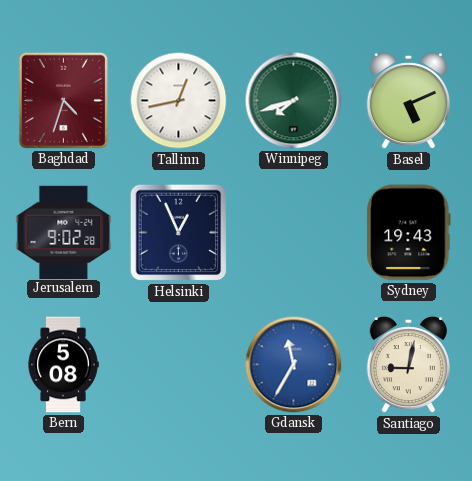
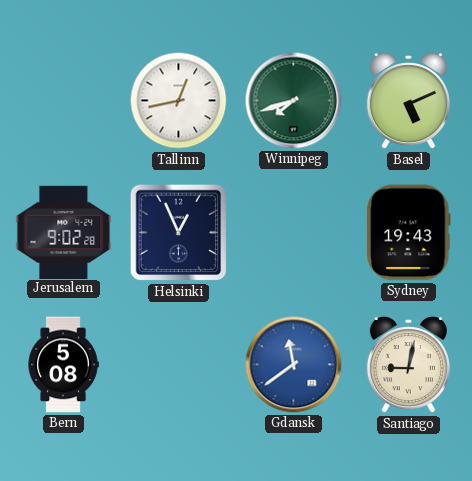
Baghdad: 4:33 -> none
Gdansk: 11:35 -> 11:39
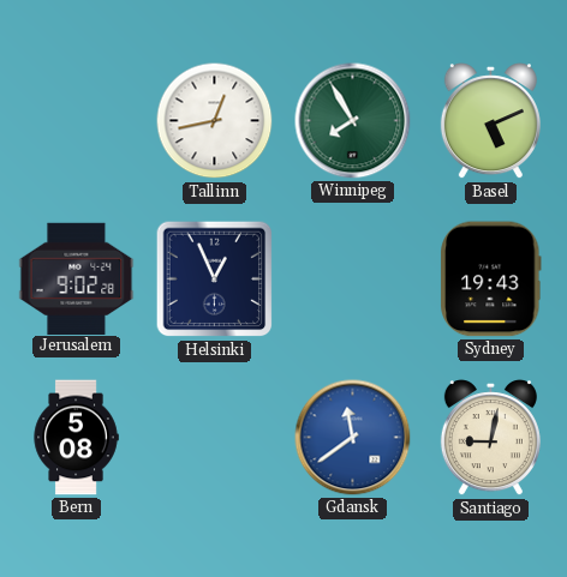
Winnipeg: 7:42 -> 7:55
